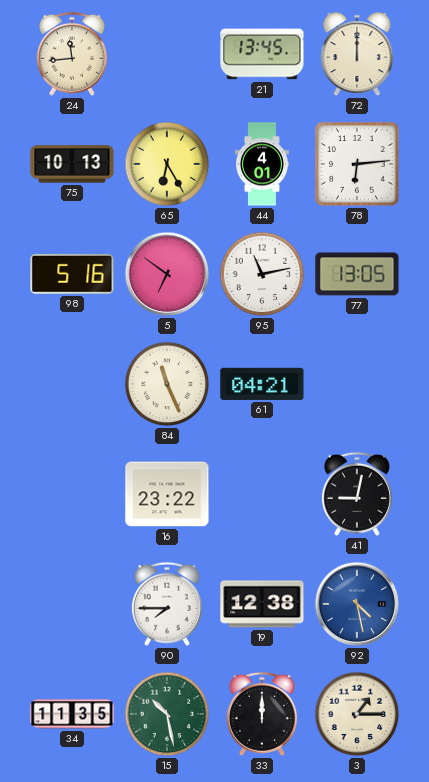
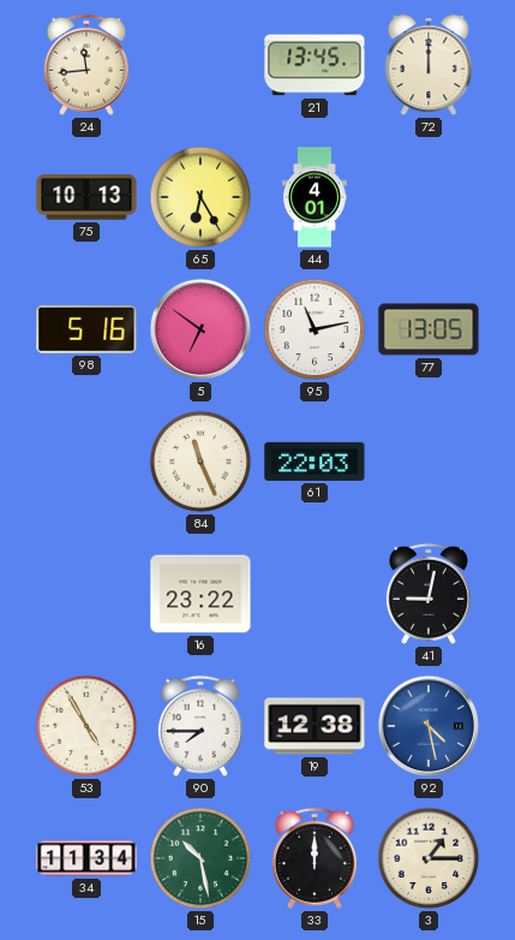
78: 6:14 -> none
61: 04:21 -> 22:03
53: none -> 4:55
34: 11:35 -> 11:34
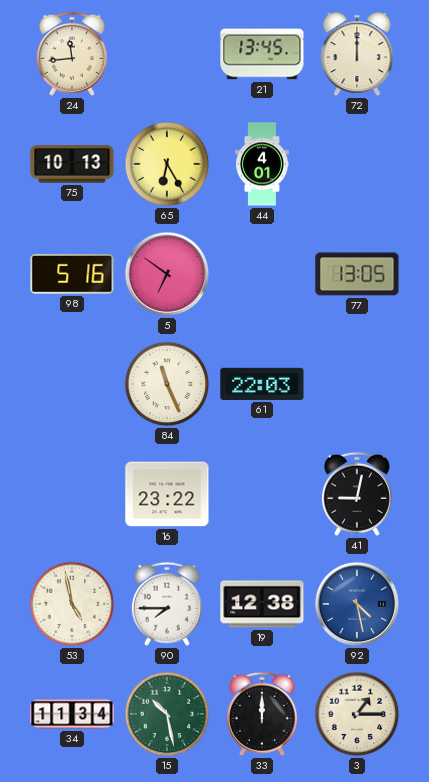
95: 11:13 -> none
53: 4:55 -> 4:58
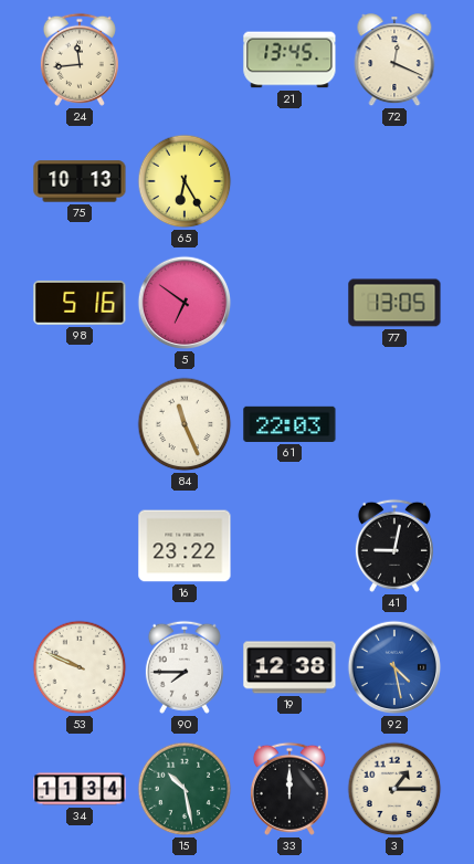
72: 12:00 -> 12:19
44: 4:01 -> none
53: 4:58 -> 9:49
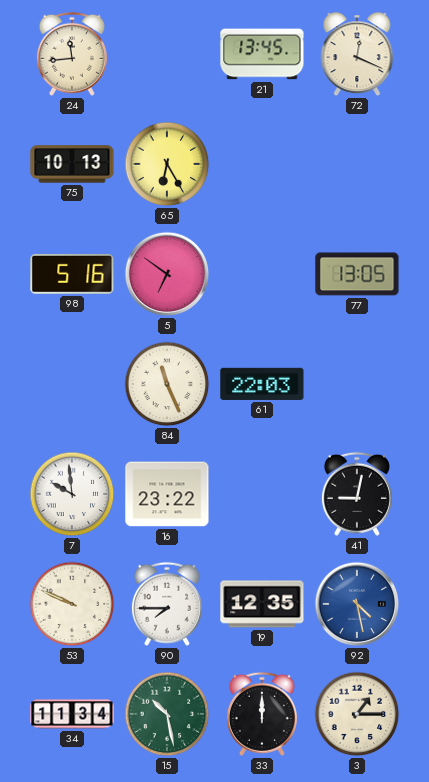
7: none -> 9:59
19: 12:38 -> 12:35
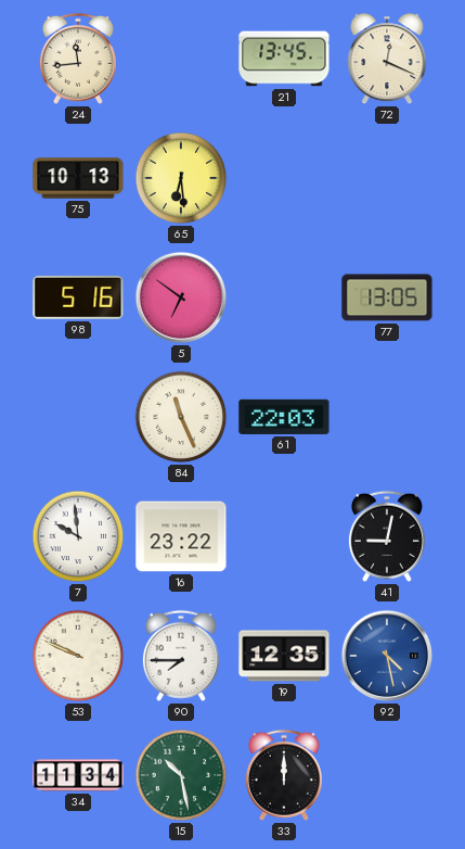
65: 6:25 -> 6:29
3: 1:15 -> none
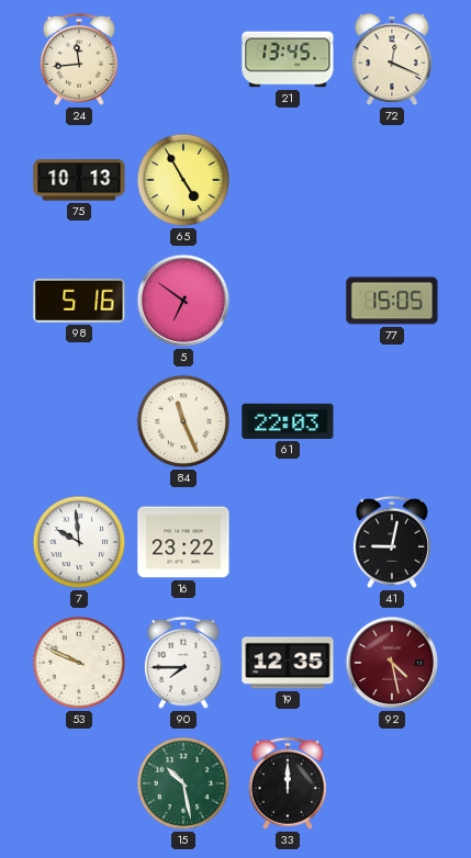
65: 6:29 -> 4:55
77: 13:05 -> 15:05
92 dial: blue -> burgundy
34: 11:34 -> none
